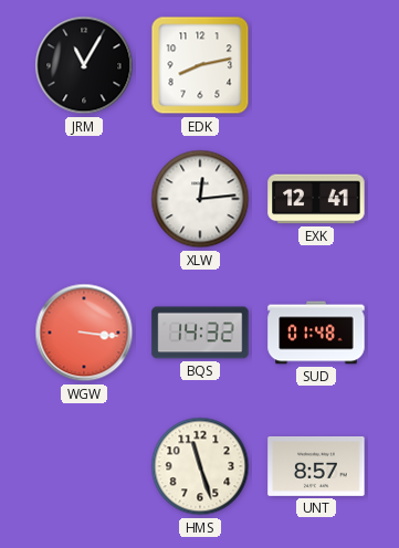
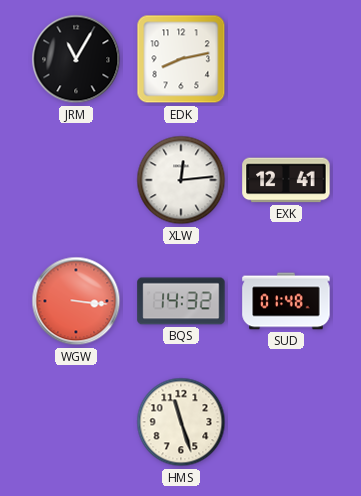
UNT: 8:57 -> none
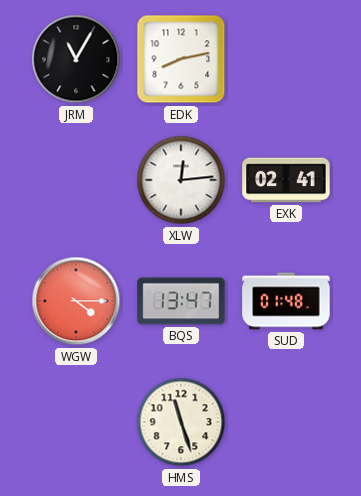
EXK: 12:41 -> 02:41
WGW: 3:16 -> 4:15
BQS: 14:32 -> 13:47
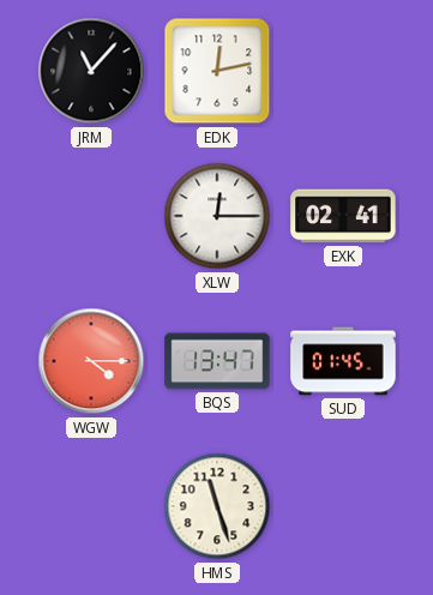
JRM: 11:05 -> 11:07
EDK: 8:13 -> 12:13
XLW: 12:14 -> 12:15
SUD: 01:48 -> 01:45
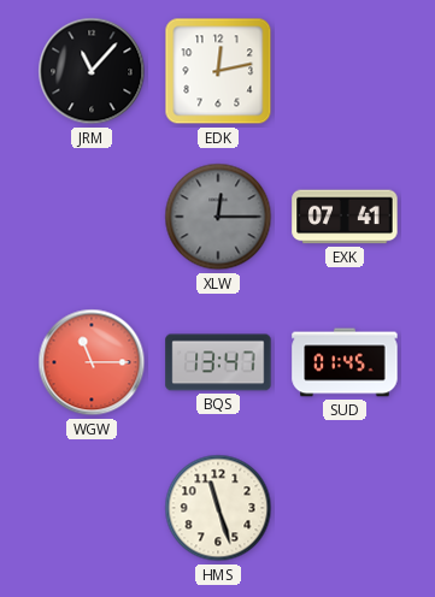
XLW dial: white -> grey
EXK: 02:41 -> 07:41
WGW: 4:15 -> 11:15
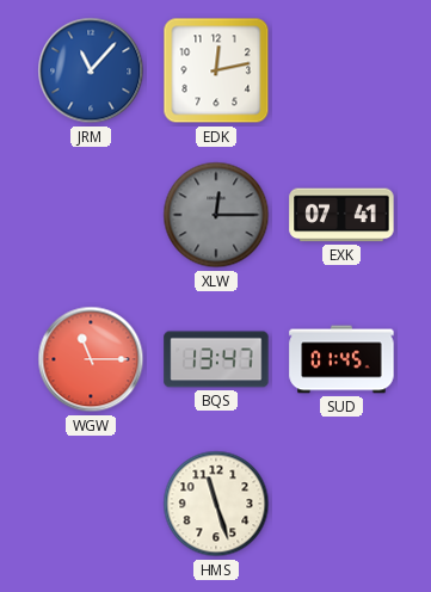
JRM dial: black -> blue
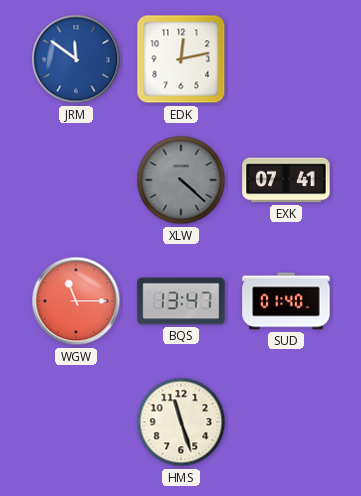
JRM: 11:07 -> 11:51
XLW: 12:15 -> 4:22
SUD: 01:45 -> 01:40
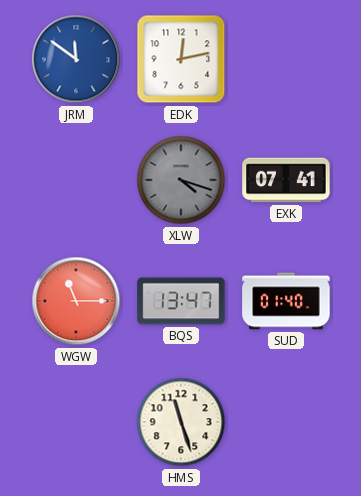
XLW: 4:22 -> 4:18
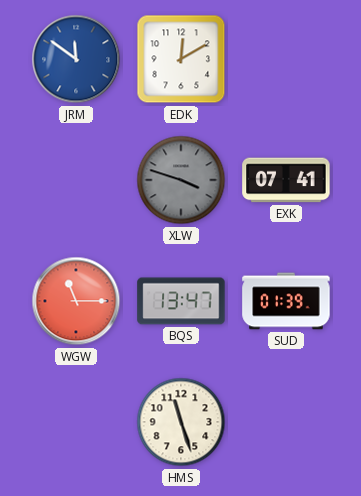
EDK: 12:13 -> 12:10
XLW: 4:18 -> 3:48
SUD: 01:40 -> 01:39
